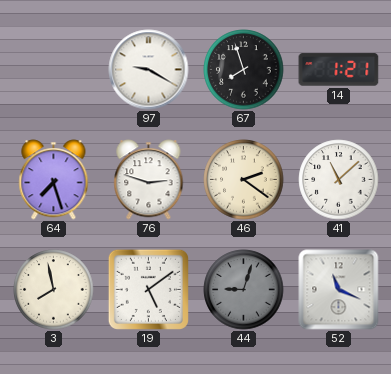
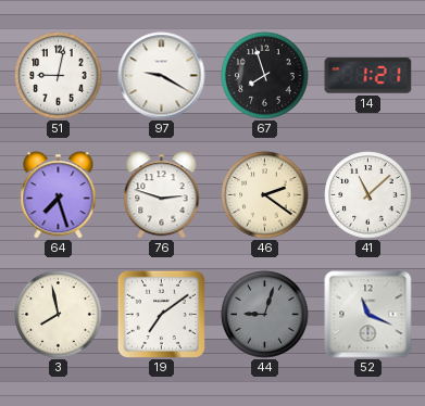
51: none -> 9:02
19: 5:09 -> 7:09
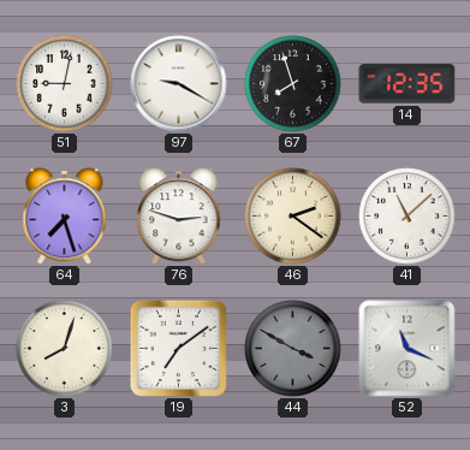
14: 1:21 -> 12:35
3: 7:58 -> 8:03
44: 9:03 -> 3:50
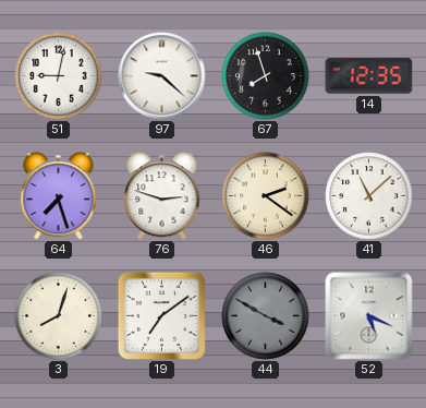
97: 9:20 -> 9:22
52: 11:19 -> 5:19
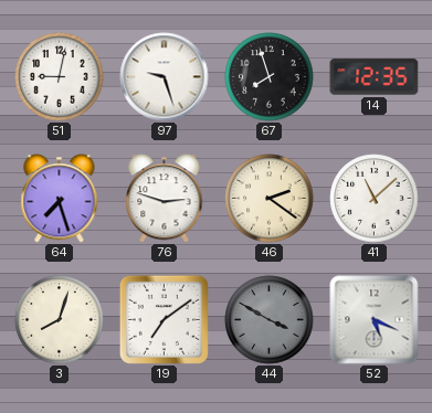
97: 9:22 -> 9:27
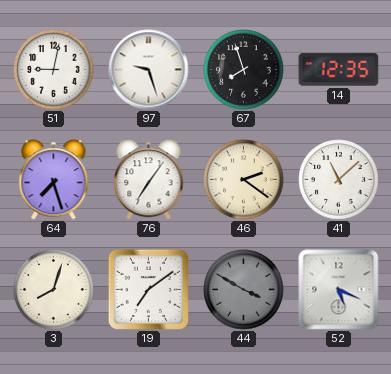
76: 2:48 -> 7:06
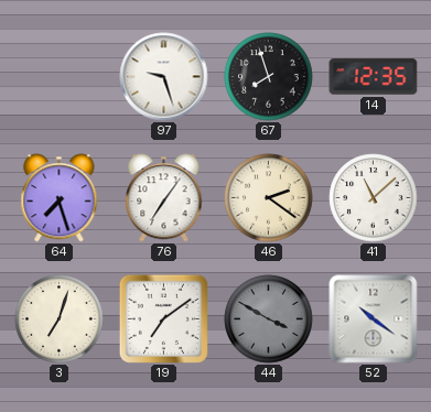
51: 9:02 -> none
3: 8:03 -> 7:03
52: 5:19 -> 10:21
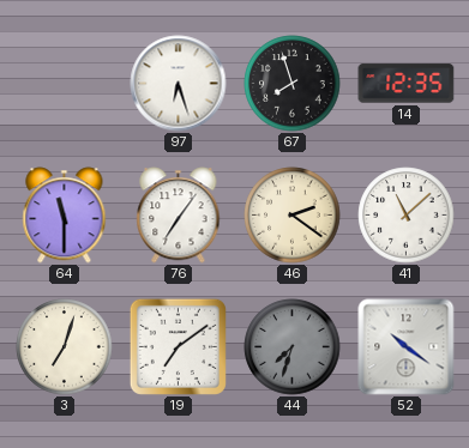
97: 9:27 -> 6:27
64: 7:27 -> 11:30
44: 3:50 -> 7:33
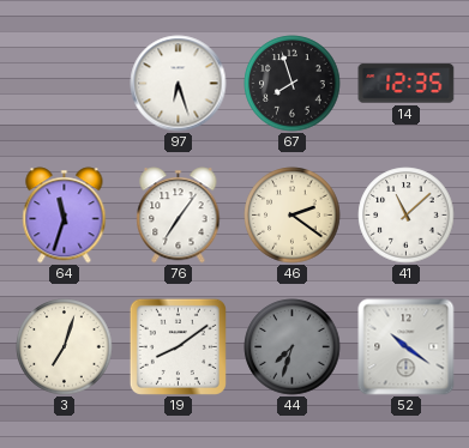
64: 11:30 -> 11:33
19: 7:09 -> 8:09
